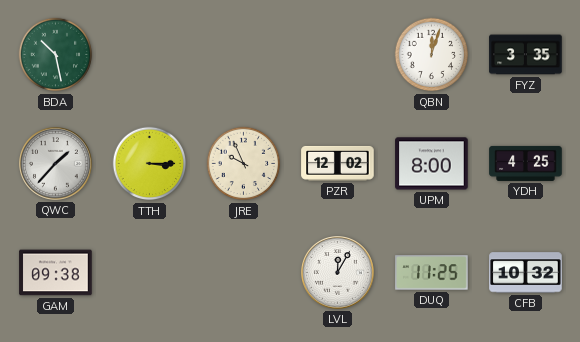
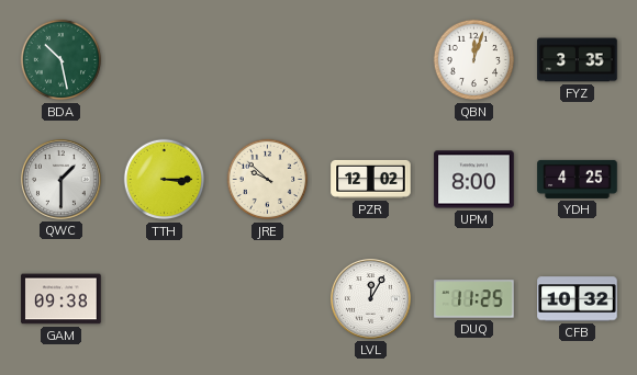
QWC: 1:37 -> 1:30
JRE: 9:56 -> 9:52
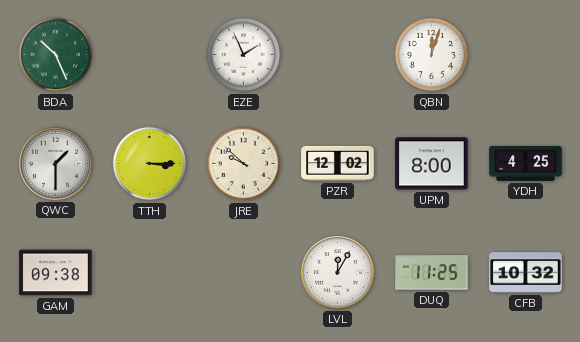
BDA: 10:28 -> 10:26
EZE: none -> 1:56
FYZ: 3:35 -> none
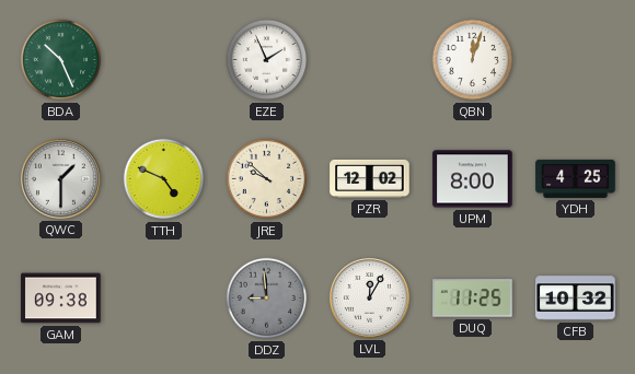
TTH: 3:15 -> 4:49
DDZ: none -> 8:59
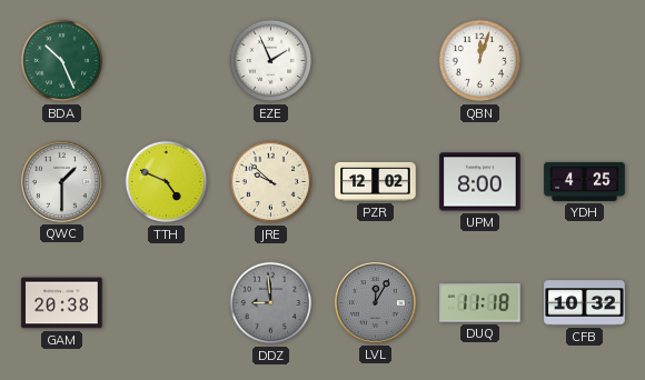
GAM: 09:38 -> 20:38
LVL dial: white -> grey
DUQ: 11:25 -> 11:18
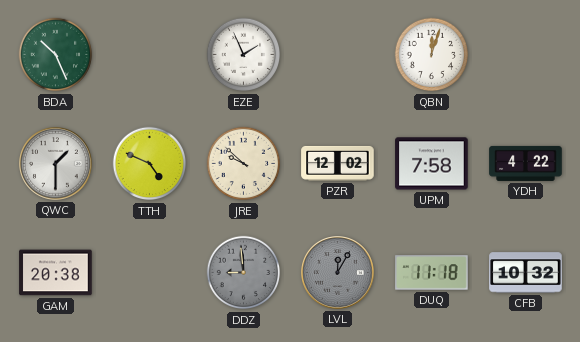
UPM: 8:00 -> 7:58
YDH: 4:25 -> 4:22
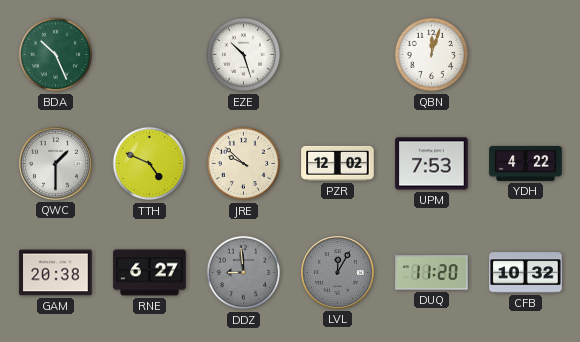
EZE: 1:56 -> 10:27
UPM: 7:58 -> 7:53
RNE: none -> 6:27
DUQ: 11:18 -> 11:20
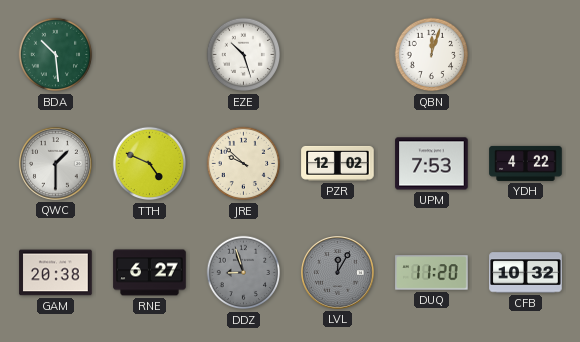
BDA: 10:26 -> 10:29
DDZ: 8:59 -> 8:57
